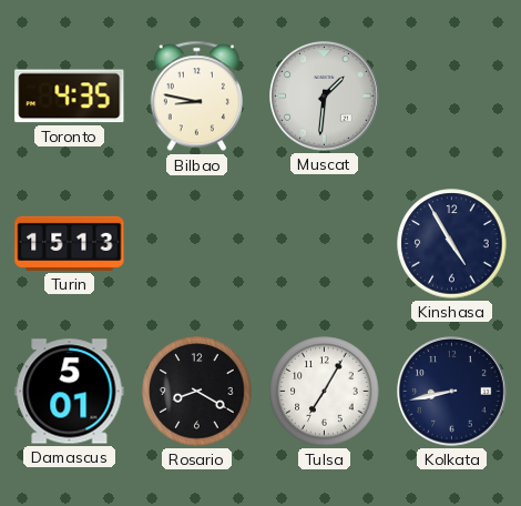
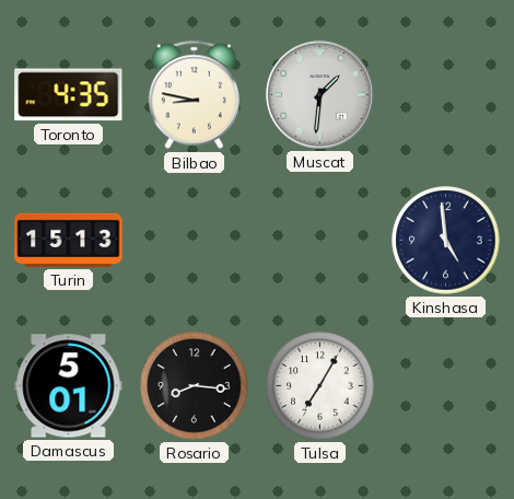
Kinshasa: 4:55 -> 4:59
Rosario: 8:20 -> 8:16
Kolkata: 8:43 -> none
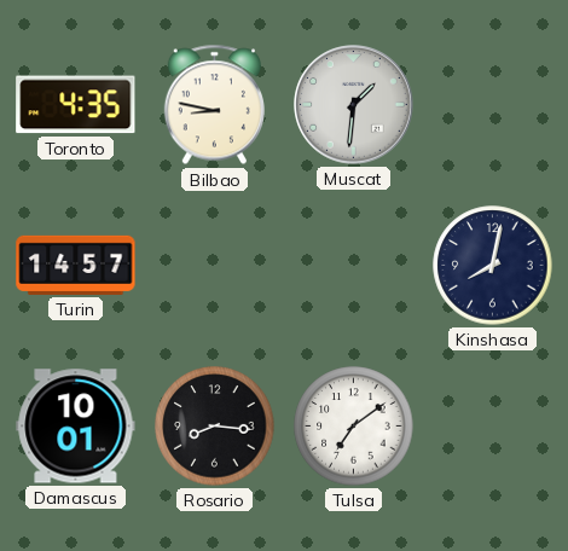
Turin: 15:13 -> 14:57
Kinshasa: 4:59 -> 8:02
Damascus: 5:01 -> 10:01
Tulsa: 7:05 -> 7:09
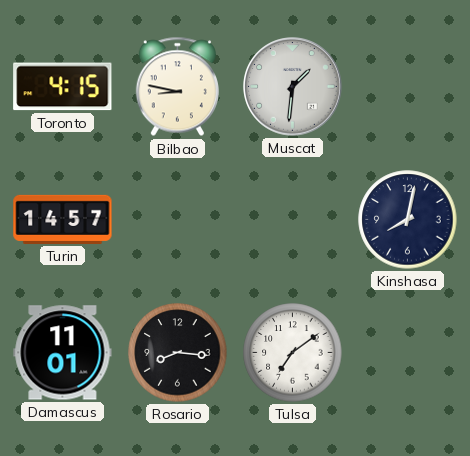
Toronto: 4:35 -> 4:15
Damascus: 10:01 -> 11:01
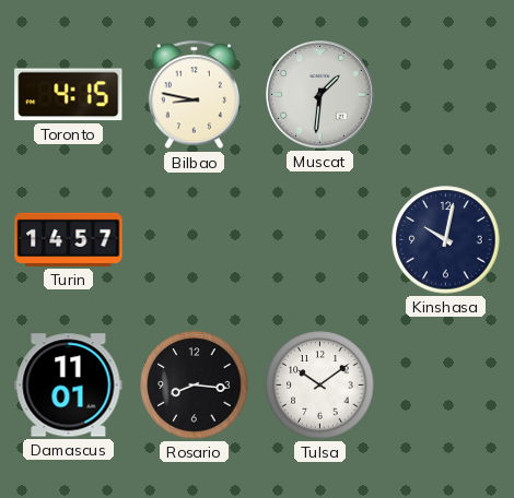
Kinshasa: 8:02 -> 10:02
Tulsa: 7:09 -> 10:09
